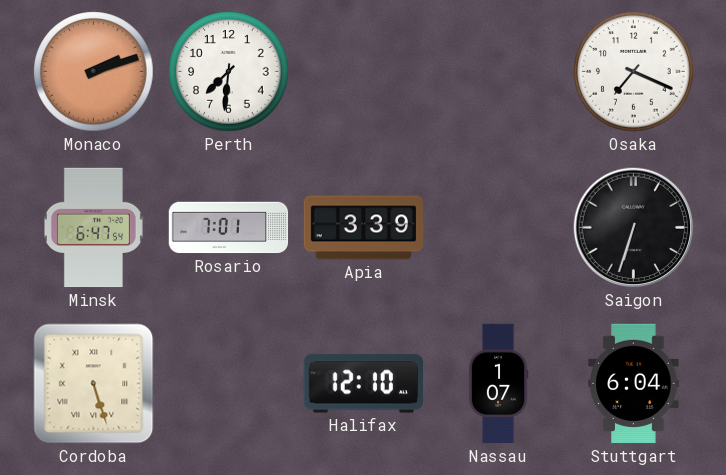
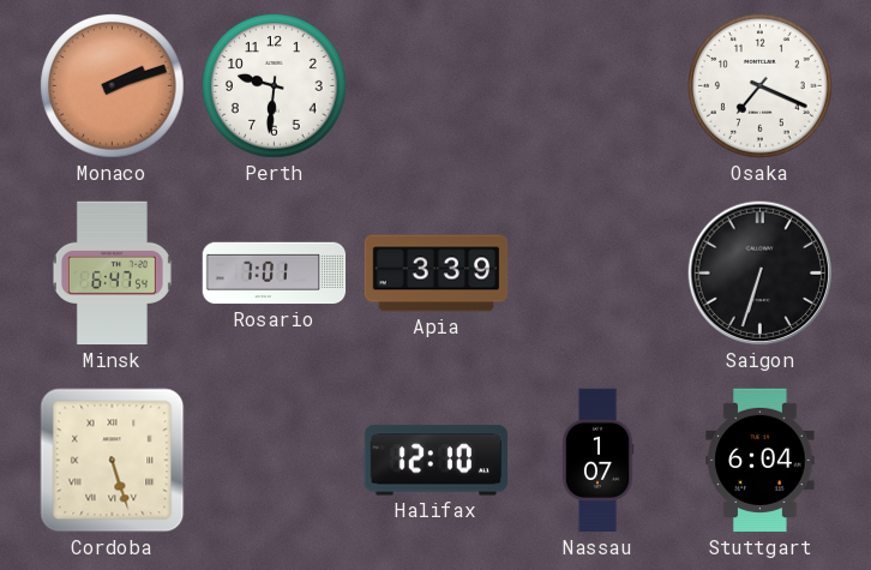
Perth: 7:31 -> 9:31
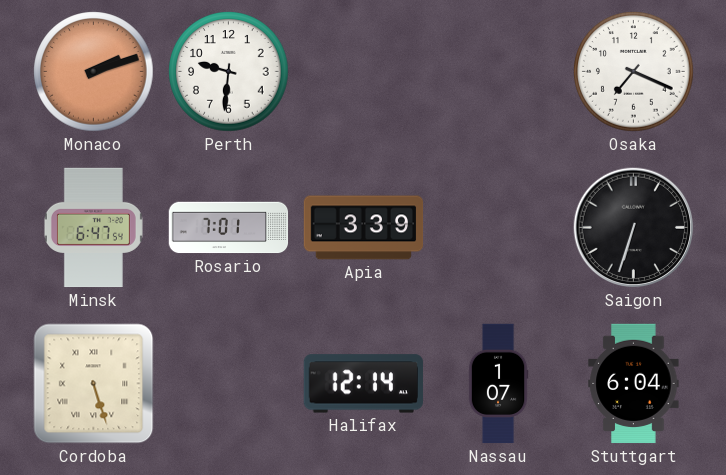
Halifax: 12:10 -> 12:14
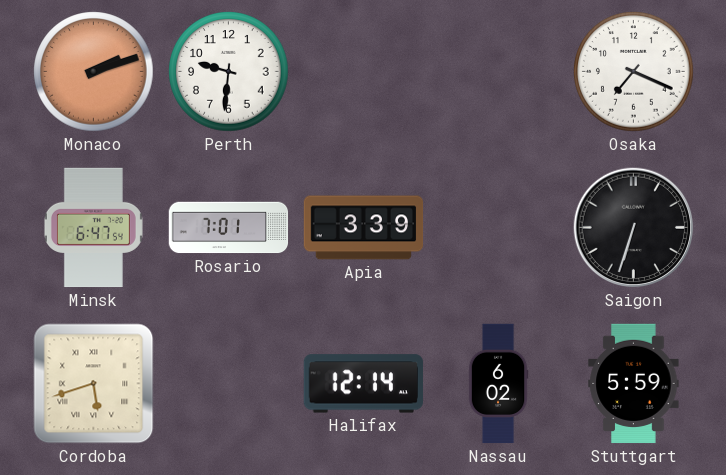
Cordoba: 5:27 -> 5:42
Nassau: 1:07 -> 6:02
Stuttgart: 6:04 -> 5:59
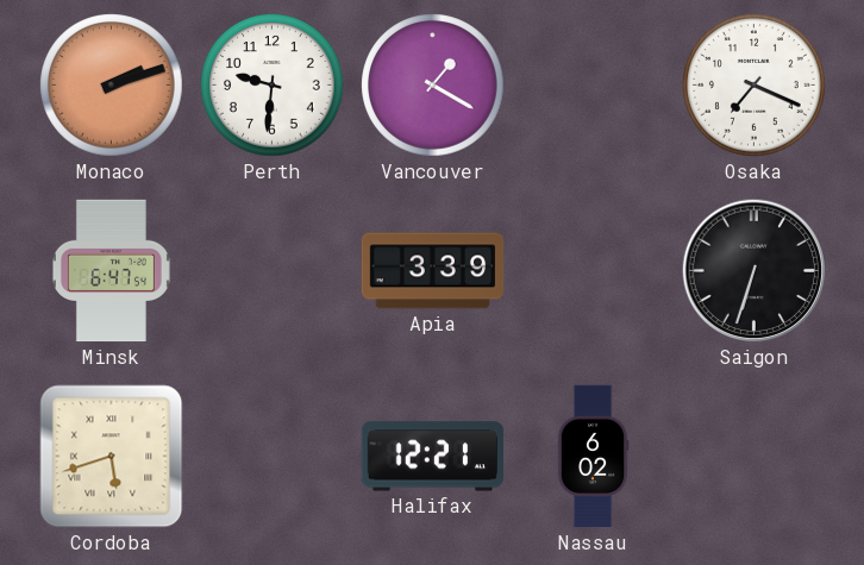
Vancouver: none -> 1:20
Rosario: 7:01 -> none
Halifax: 12:14 -> 12:21
Stuttgart: 5:59 -> none
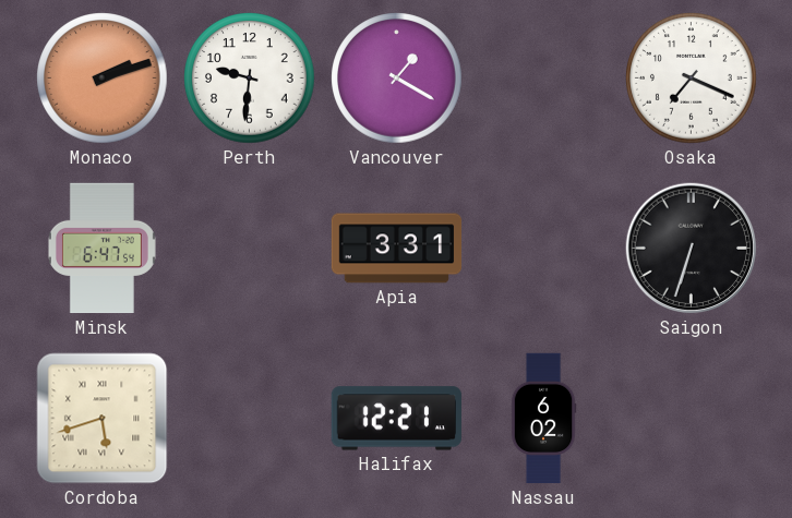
Apia: 3:39 -> 3:31
